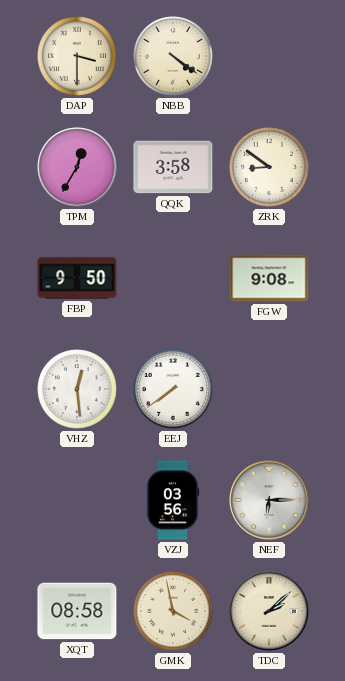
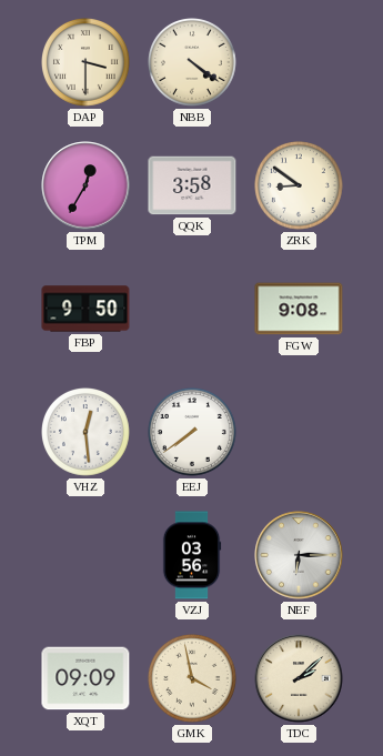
XQT: 08:58 -> 09:09
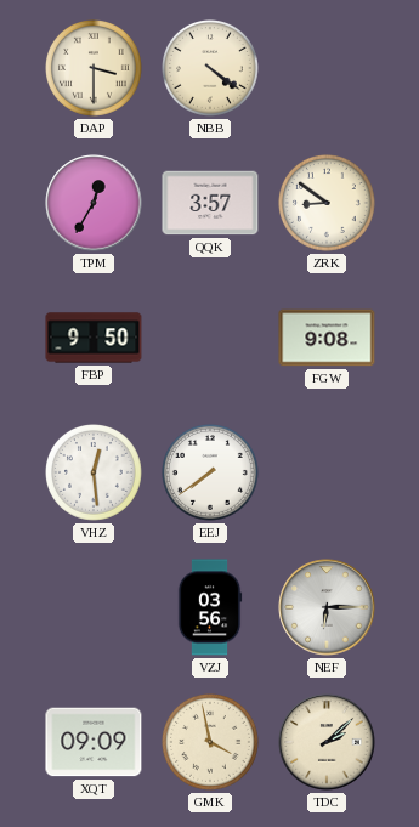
QQK: 3:58 -> 3:57
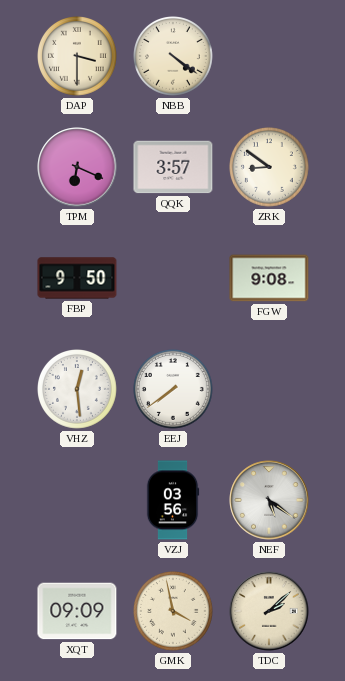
TPM: 12:35 -> 6:19
NEF: 6:15 -> 5:21
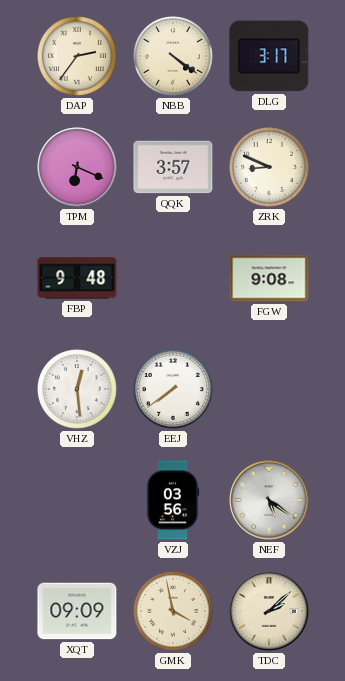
DAP: 3:30 -> 2:36
DLG: none -> 3:17
ZRK: 8:51 -> 8:49
FBP: 9:50 -> 9:48
